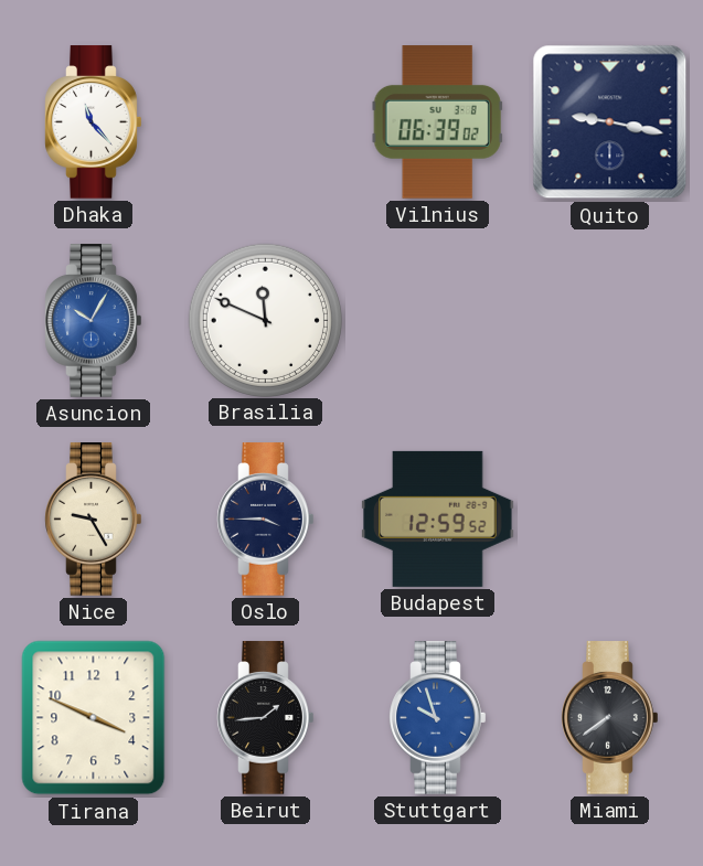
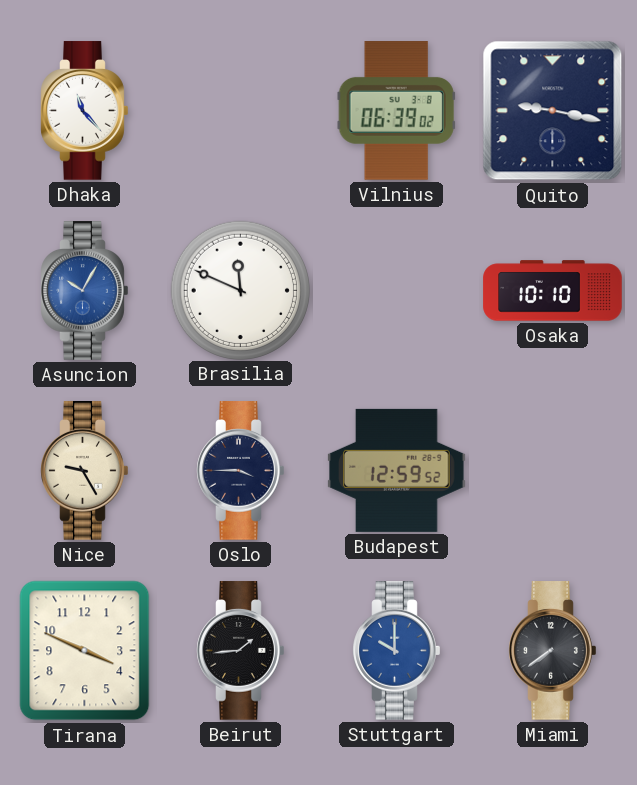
Osaka: none -> 10:10
Stuttgart: 9:57 -> 10:00
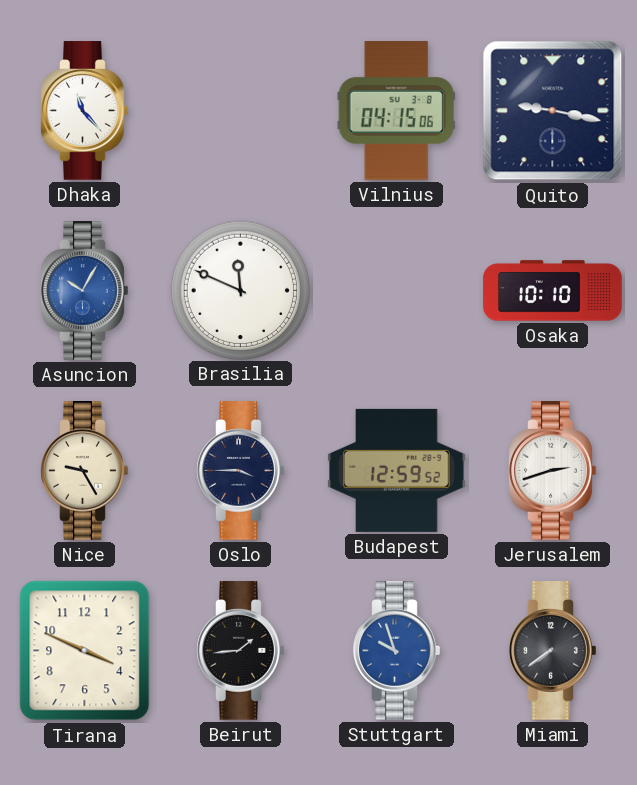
Vilnius: 06:39 -> 04:15
Jerusalem: none -> 2:42
Stuttgart: 10:00 -> 9:57
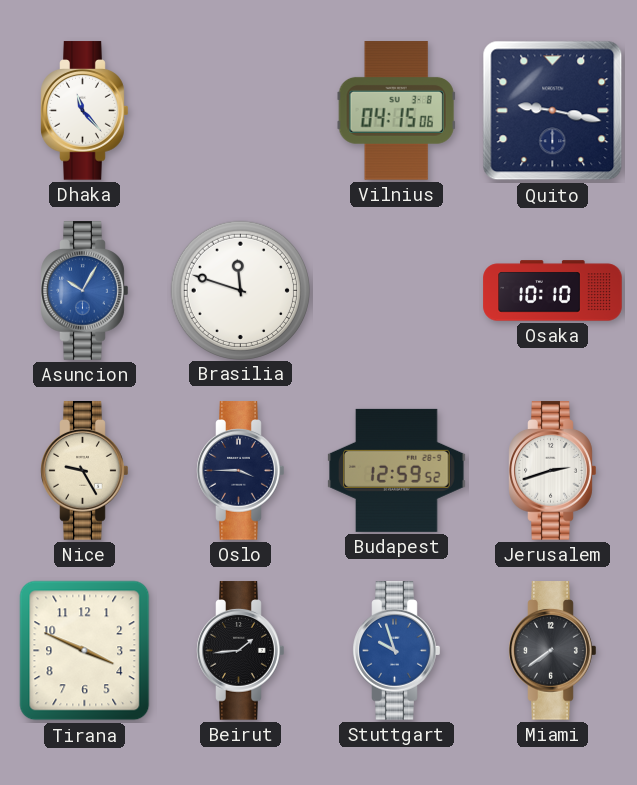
Brasilia: 11:49 -> 11:48
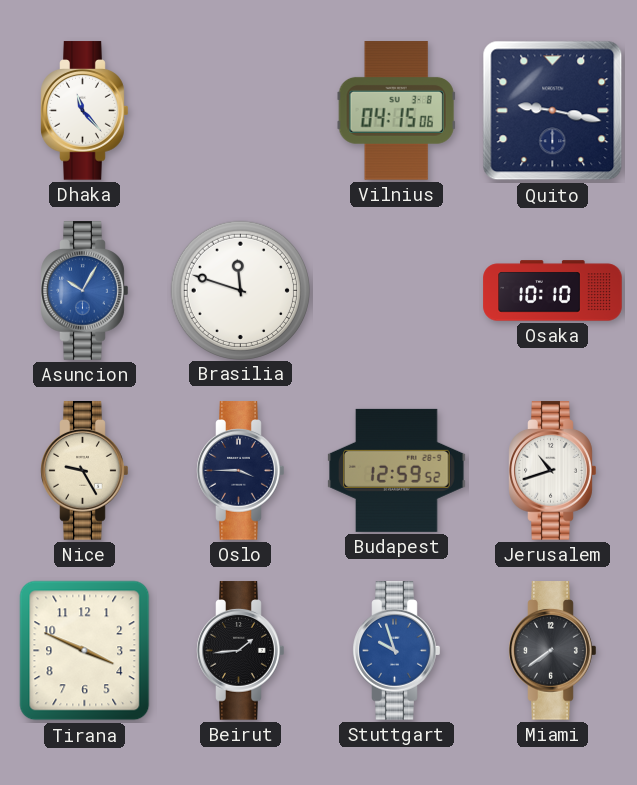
Jerusalem: 2:42 -> 10:42
